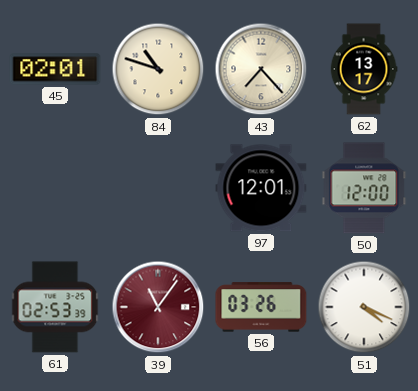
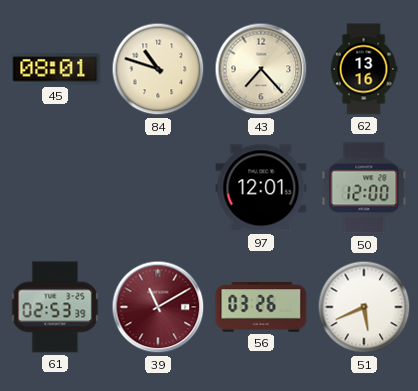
45: 02:01 -> 08:01
62: 13:17 -> 13:16
39: 11:06 -> 11:10
51: 4:19 -> 5:41
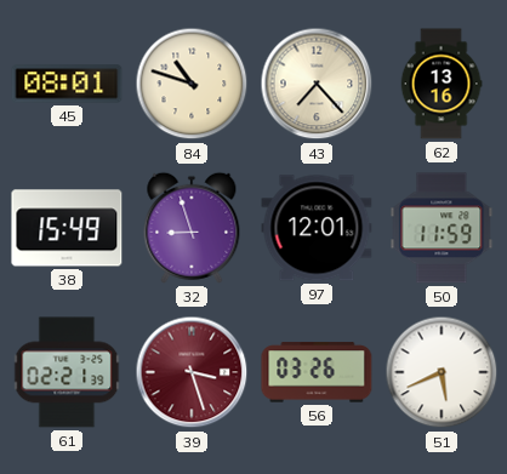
38: none -> 15:49
32: none -> 8:57
50: 12:00 -> 11:59
61: 02:53 -> 02:21
39: 11:10 -> 3:27
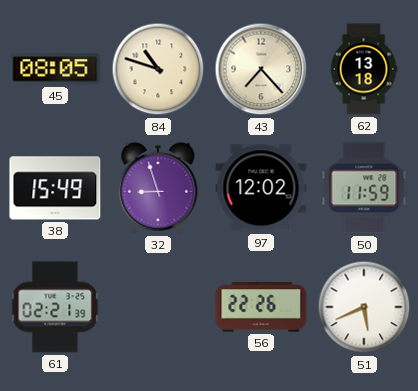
45: 08:01 -> 08:05
62: 13:16 -> 13:18
97: 12:01 -> 12:02
39: 3:27 -> none
56: 03:26 -> 22:26
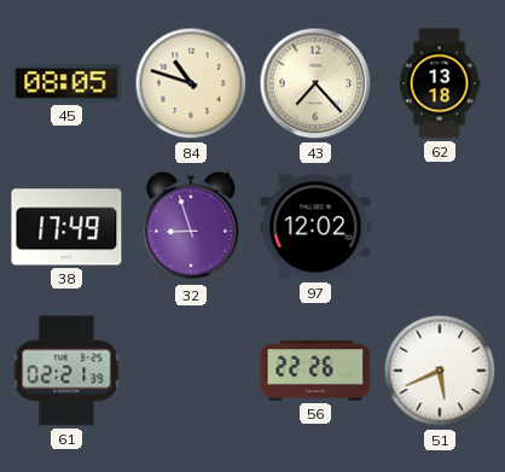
38: 15:49 -> 17:49
50: 11:59 -> none
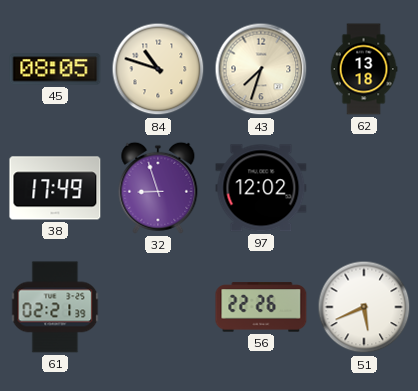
43: 7:23 -> 7:33
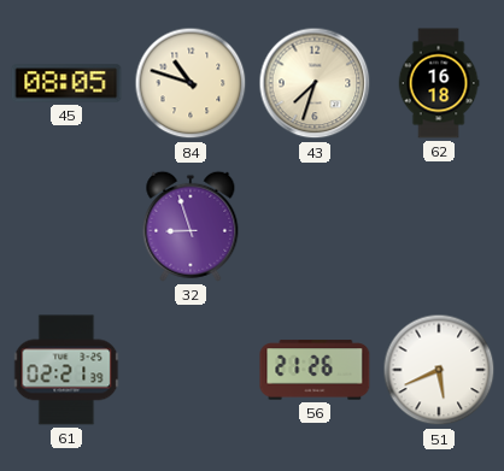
62: 13:18 -> 16:18
38: 17:49 -> none
97: 12:02 -> none
56: 22:26 -> 21:26
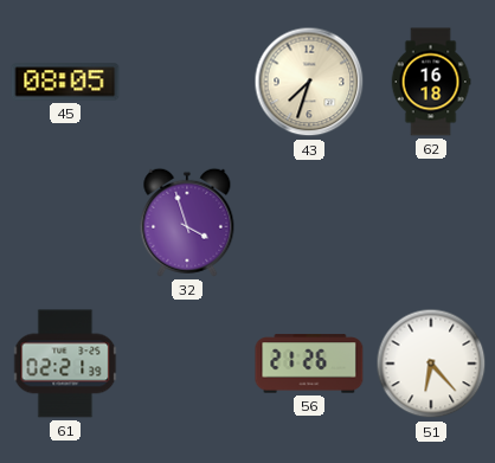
84: 10:48 -> none
32: 8:57 -> 3:57
51: 5:41 -> 6:23
